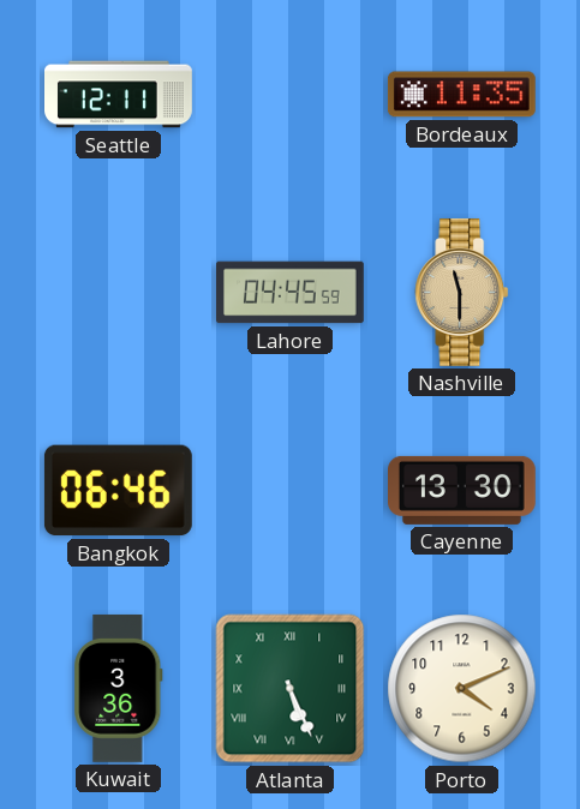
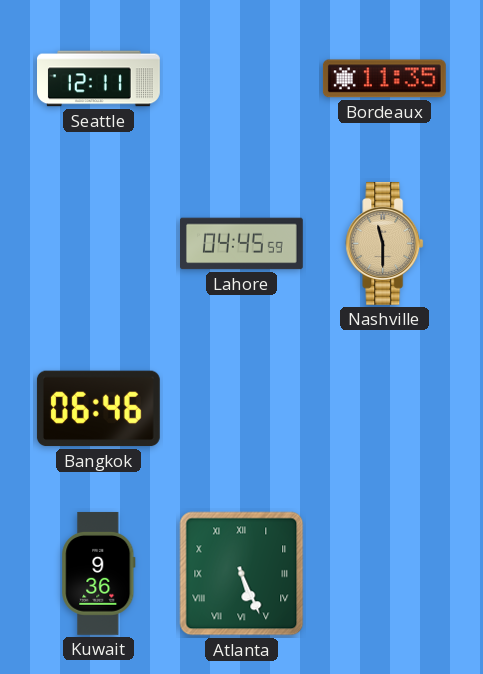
Cayenne: 13:30 -> none
Kuwait: 3:36 -> 9:36
Porto: 4:11 -> none
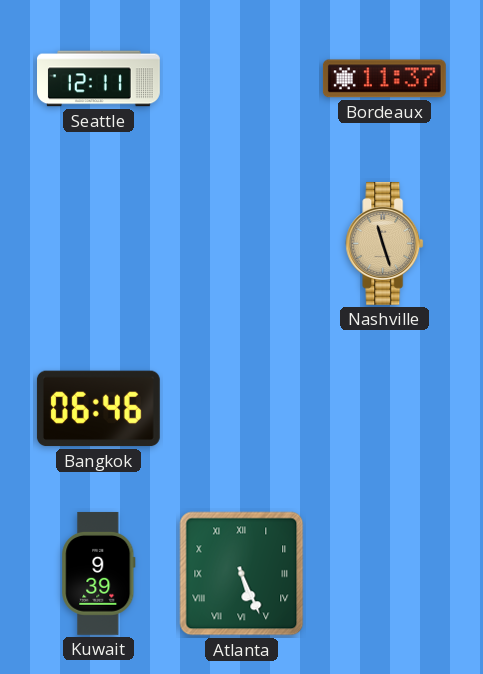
Bordeaux: 11:35 -> 11:37
Lahore: 04:45 -> none
Nashville: 11:30 -> 11:27
Kuwait: 9:36 -> 9:39
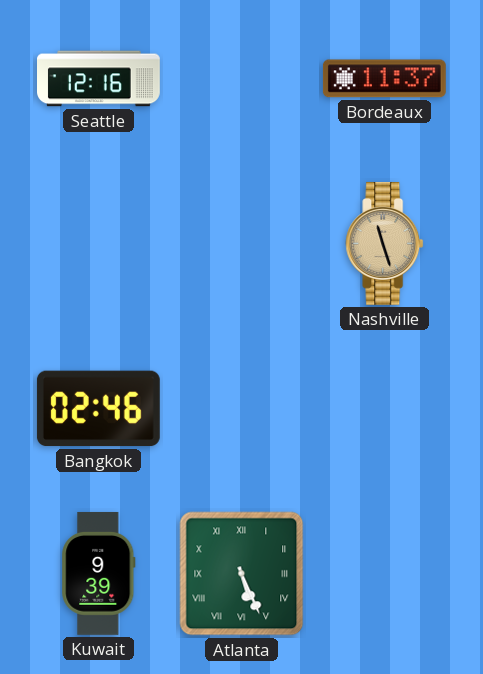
Seattle: 12:11 -> 12:16
Bangkok: 06:46 -> 02:46
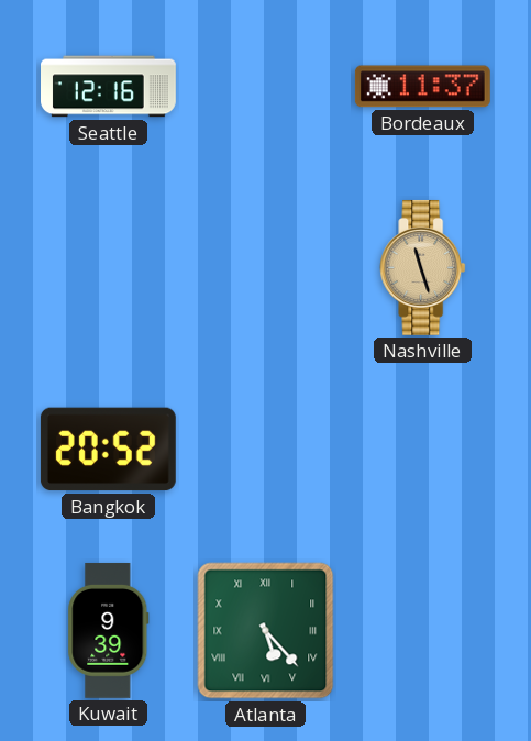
Bangkok: 02:46 -> 20:52
Atlanta: 5:26 -> 5:23
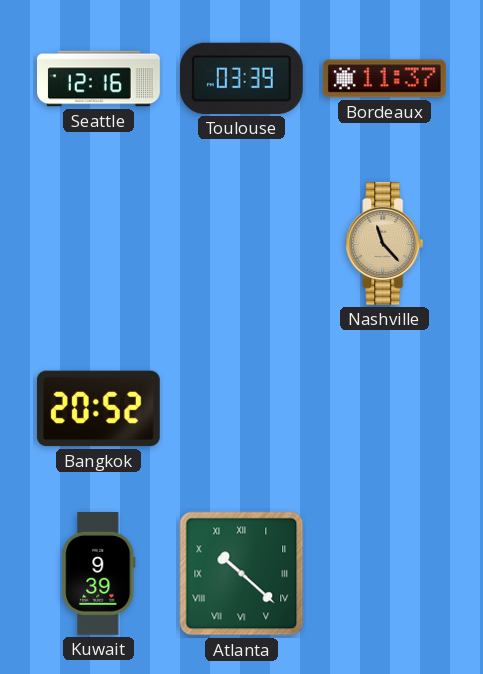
Toulouse: none -> 03:39
Nashville: 11:27 -> 11:23
Atlanta: 5:23 -> 10:22
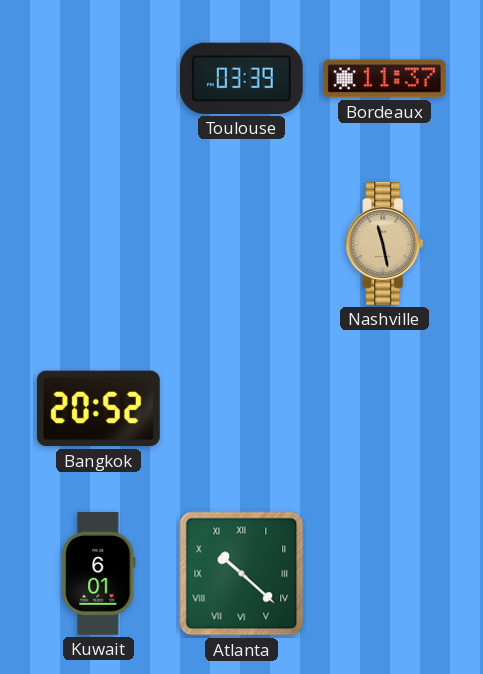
Seattle: 12:16 -> none
Nashville: 11:23 -> 11:28
Kuwait: 9:39 -> 6:01
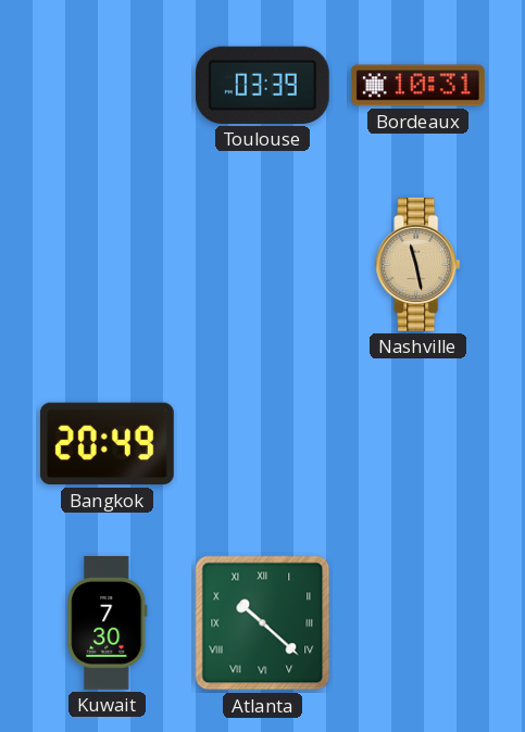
Bordeaux: 11:37 -> 10:31
Bangkok: 20:52 -> 20:49
Kuwait: 6:01 -> 7:30
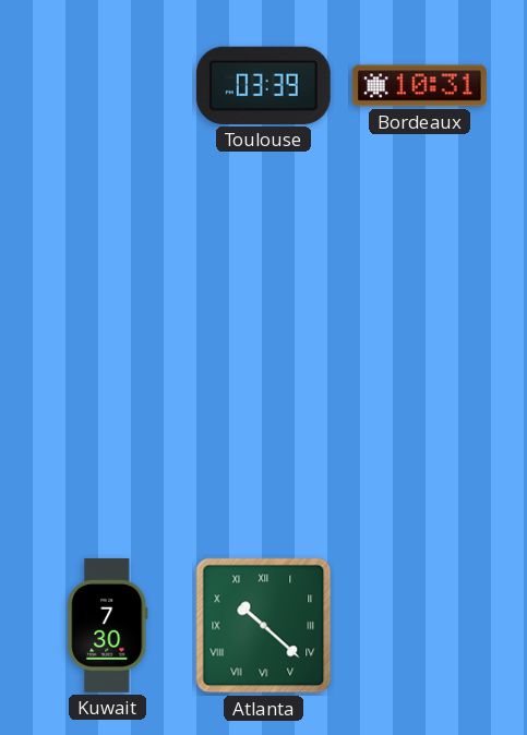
Nashville: 11:28 -> none
Bangkok: 20:49 -> none
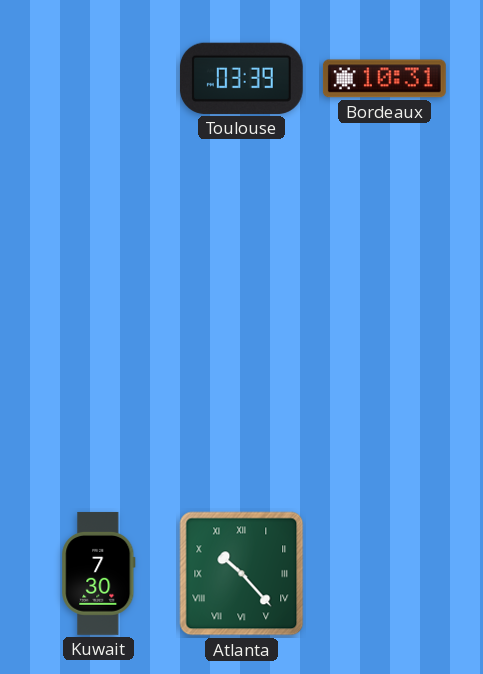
Atlanta: 10:22 -> 10:23
